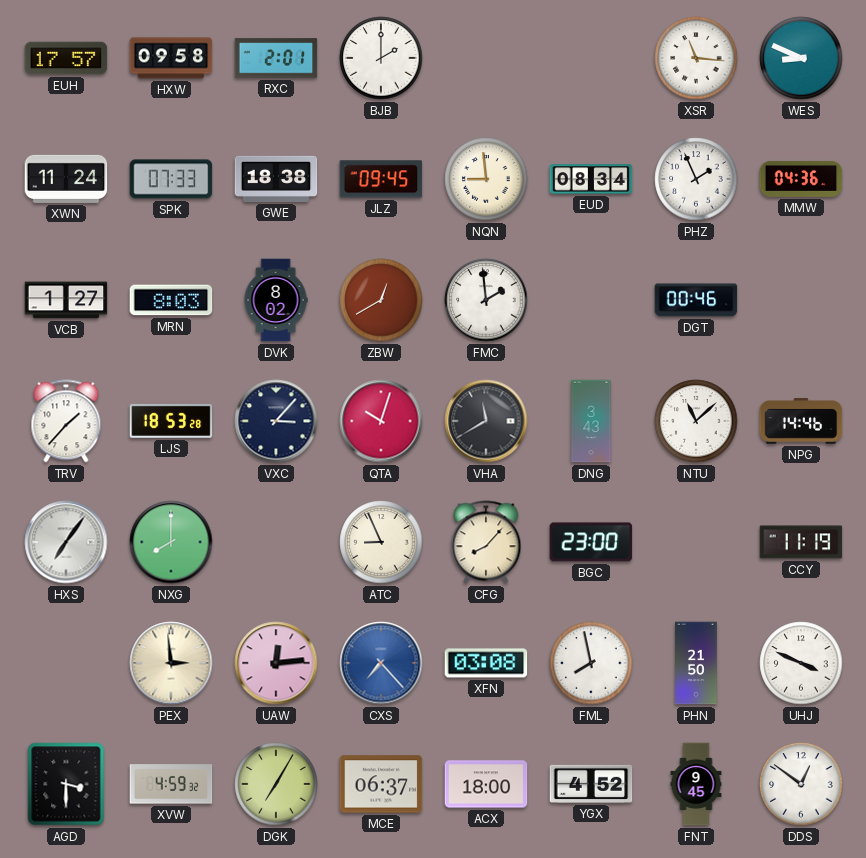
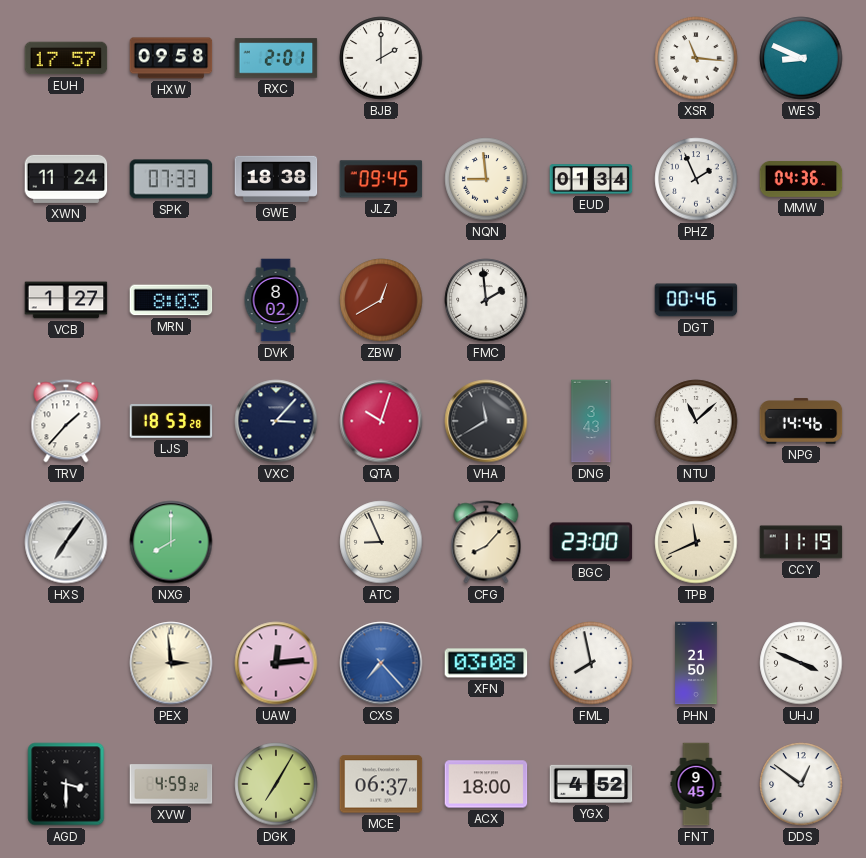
EUD: 08:34 -> 01:34
TPB: none -> 11:41
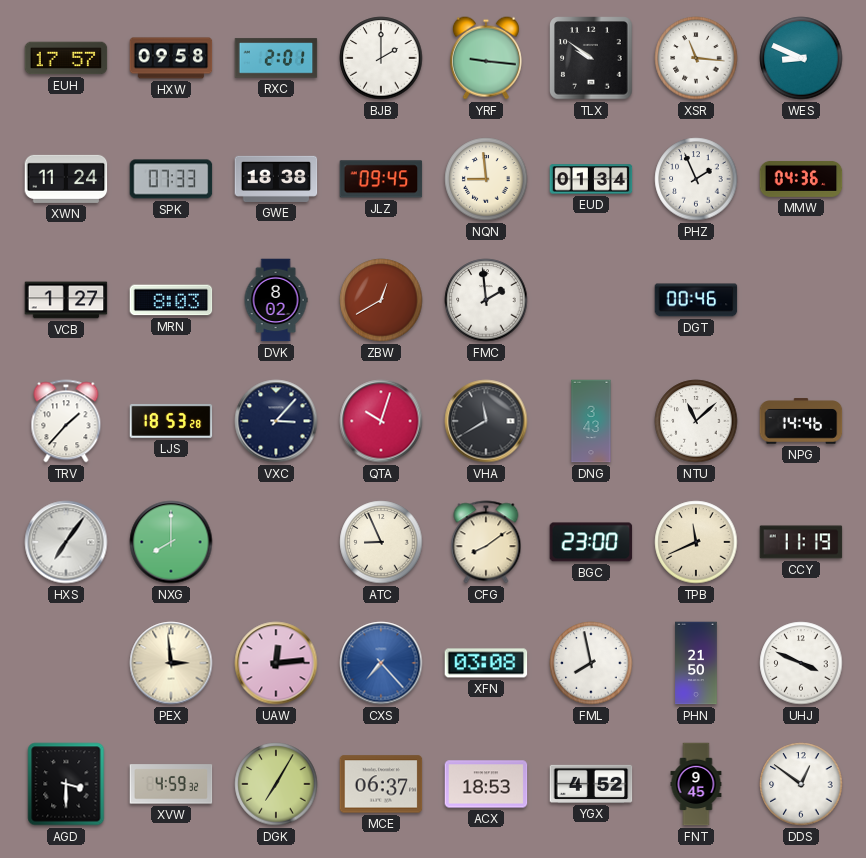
YRF: none -> 9:16
TLX: none -> 9:51
CFG: 8:07 -> 8:09
ACX: 18:00 -> 18:53
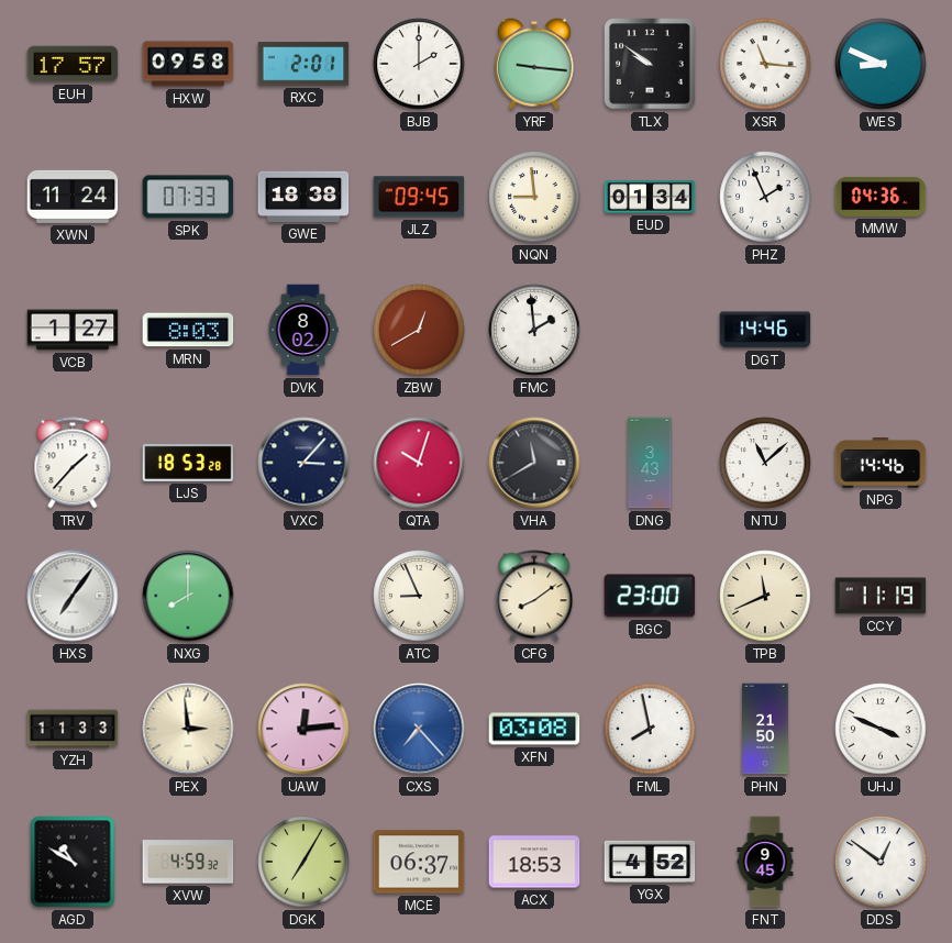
DGT: 00:46 -> 14:46
YZH: none -> 11:33
AGD: 3:30 -> 10:50
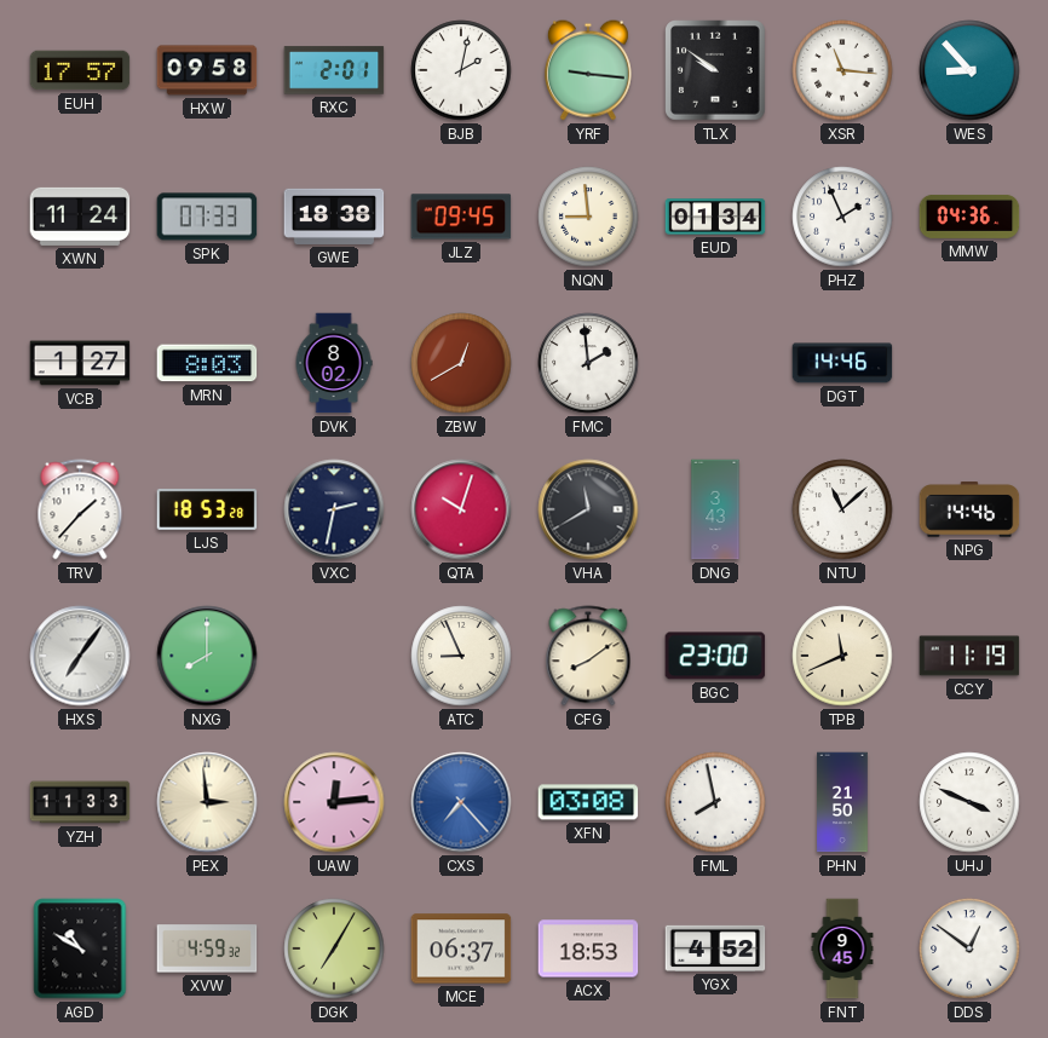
BJB: 2:00 -> 2:02
WES: 8:49 -> 8:53
VXC: 3:07 -> 2:32
